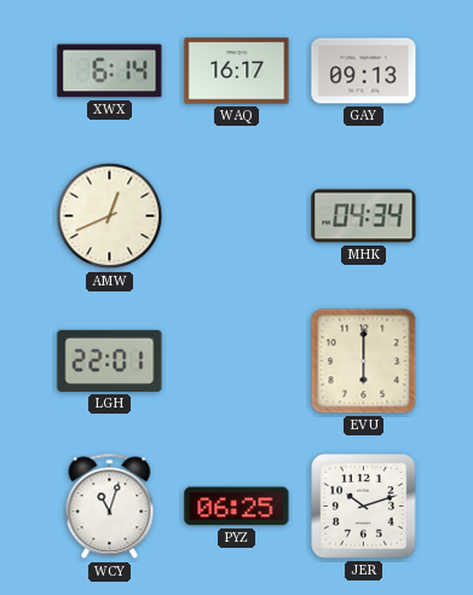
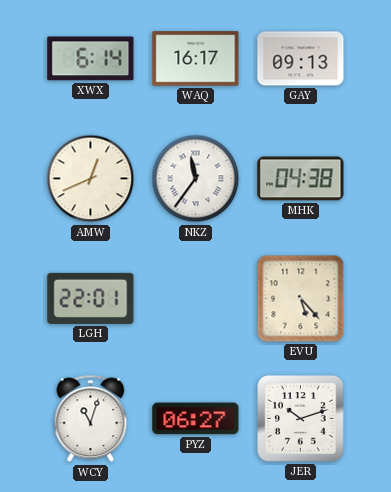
NKZ: none -> 11:36
MHK: 04:34 -> 04:38
EVU: 6:00 -> 5:23
PYZ: 06:25 -> 06:27
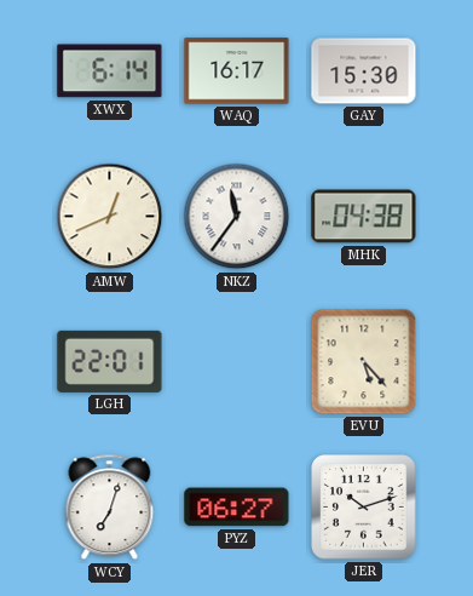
GAY: 09:13 -> 15:30
WCY: 11:03 -> 7:03
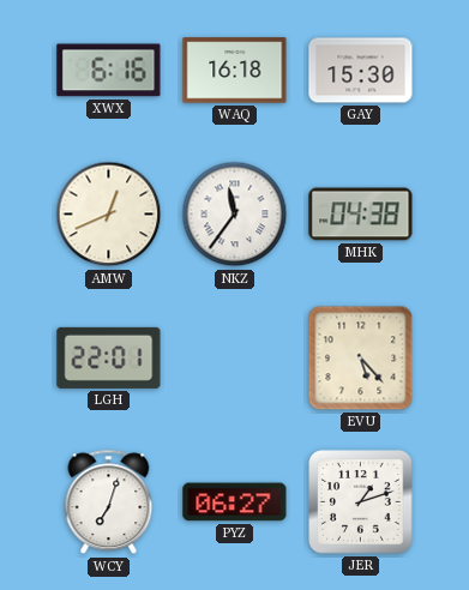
XWX: 6:14 -> 6:16
WAQ: 16:17 -> 16:18
JER: 10:12 -> 1:12
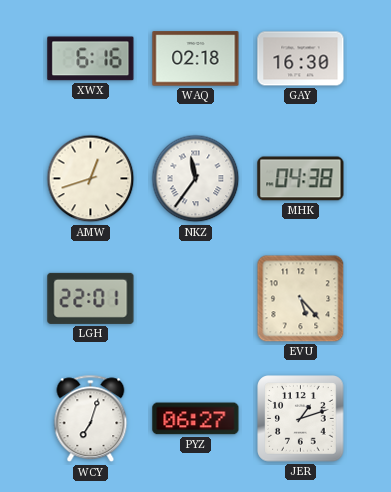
WAQ: 16:18 -> 02:18
GAY: 15:30 -> 16:30
AMW: 12:41 -> 12:42
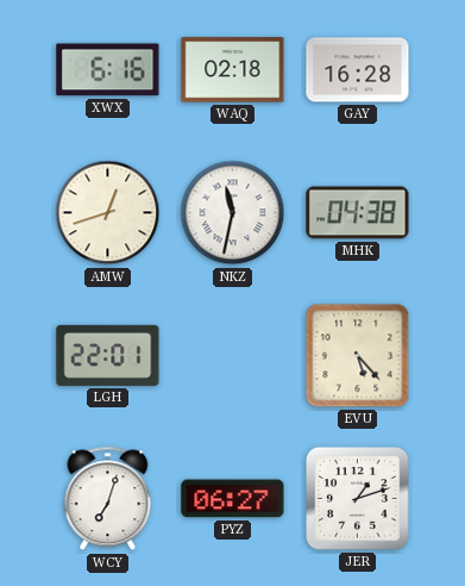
GAY: 16:30 -> 16:28
NKZ: 11:36 -> 11:32
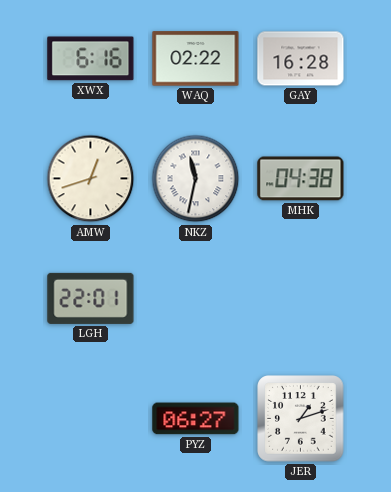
WAQ: 02:18 -> 02:22
EVU: 5:23 -> none
WCY: 7:03 -> none
